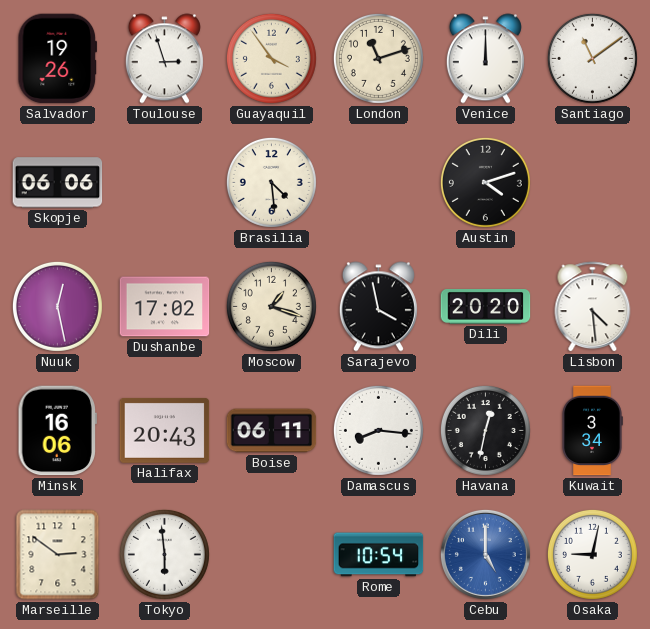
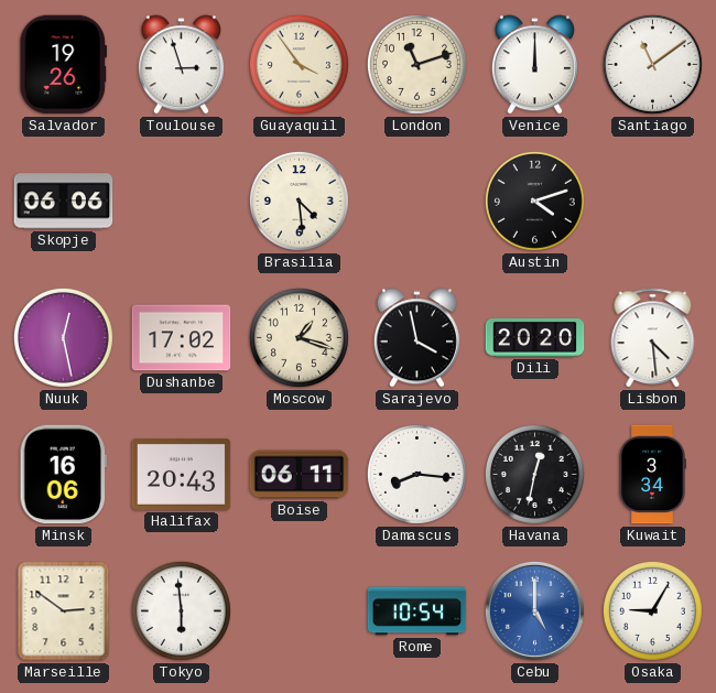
Osaka: 9:02 -> 9:05
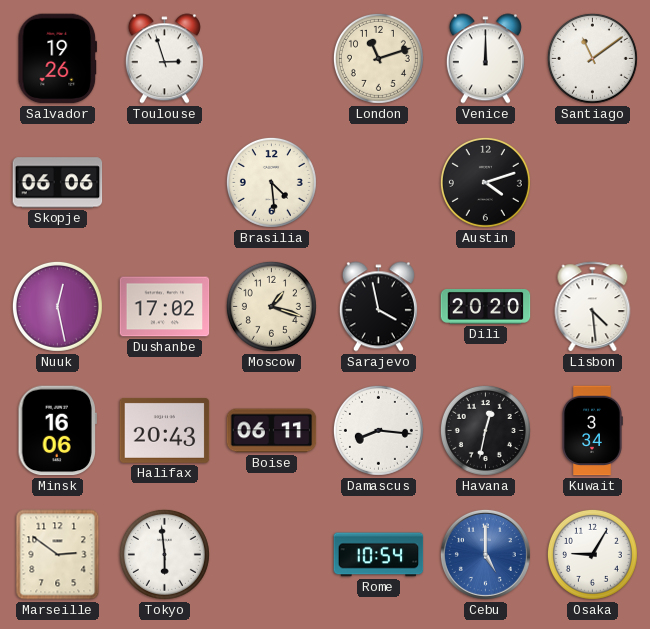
Guayaquil: 3:54 -> none
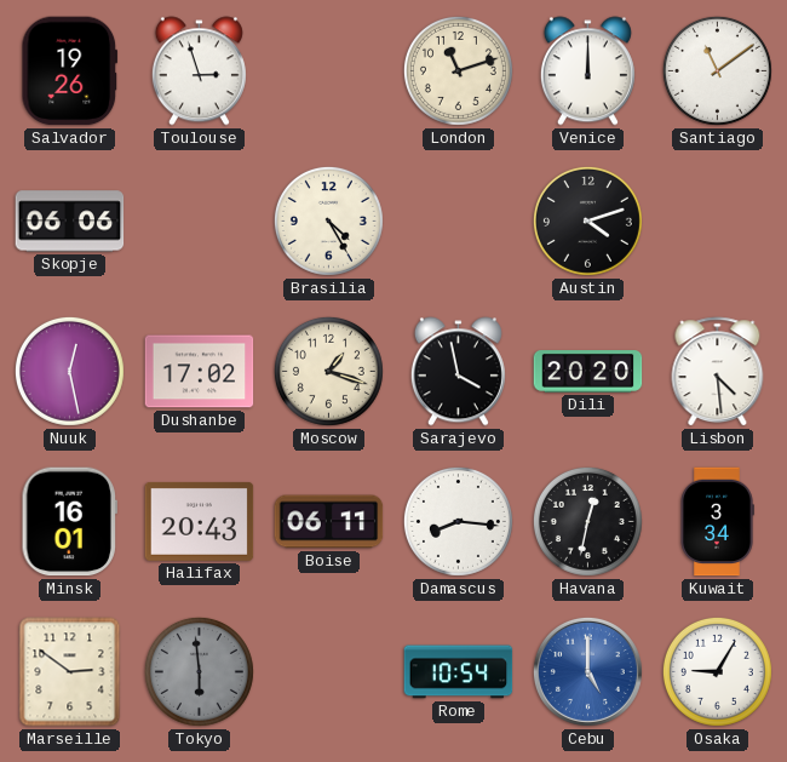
Brasilia: 4:29 -> 4:25
Minsk: 16:06 -> 16:01
Tokyo dial: white -> grey
